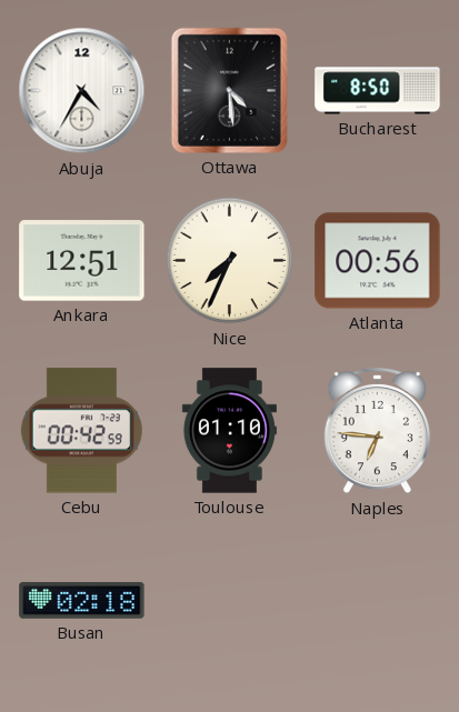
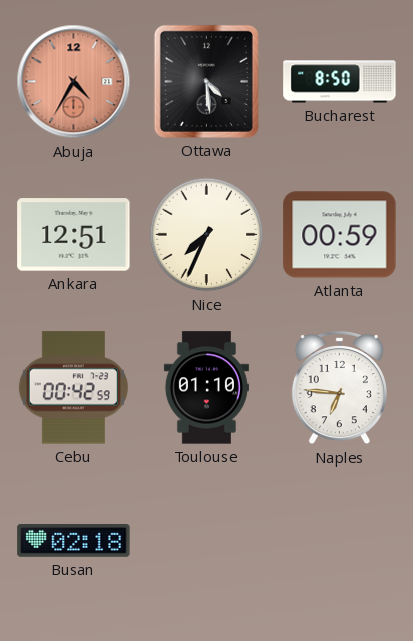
Abuja dial: white -> salmon
Atlanta: 00:56 -> 00:59
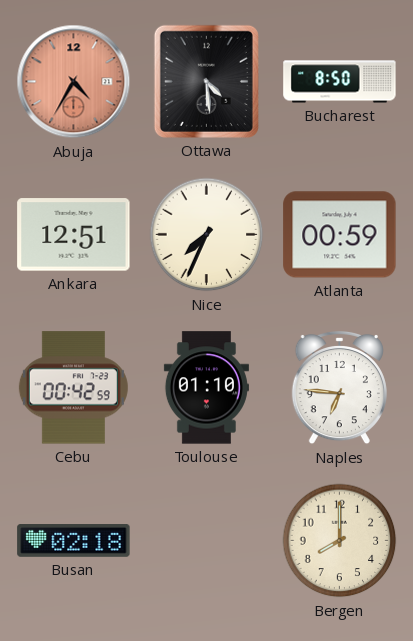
Bergen: none -> 8:00
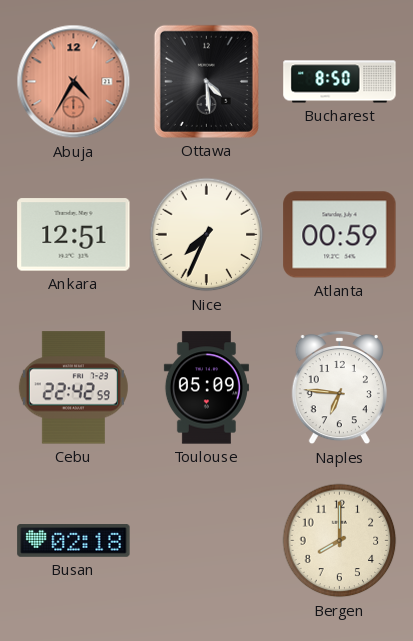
Cebu: 00:42 -> 22:42
Toulouse: 01:10 -> 05:09
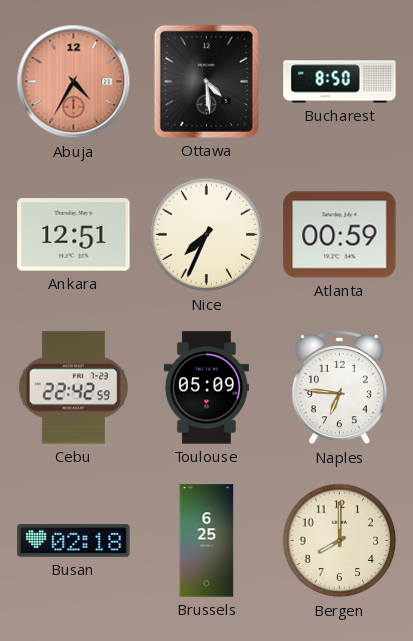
Brussels: none -> 6:25
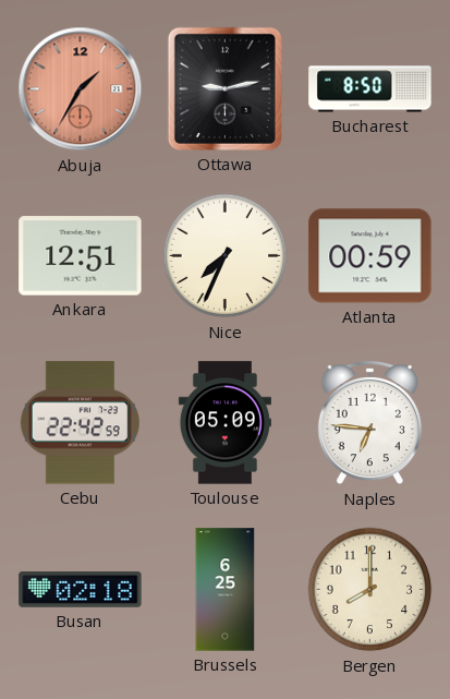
Abuja: 4:35 -> 1:35
Ottawa: 4:29 -> 9:13
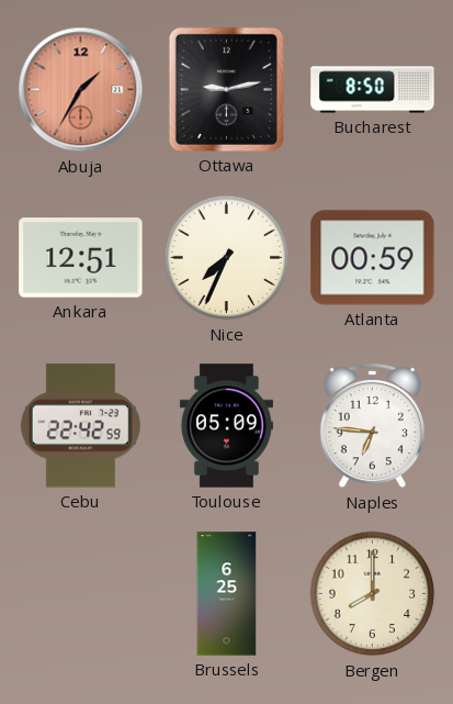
Busan: 02:18 -> none
